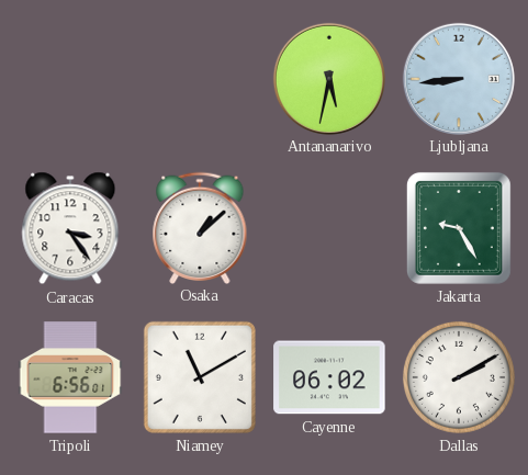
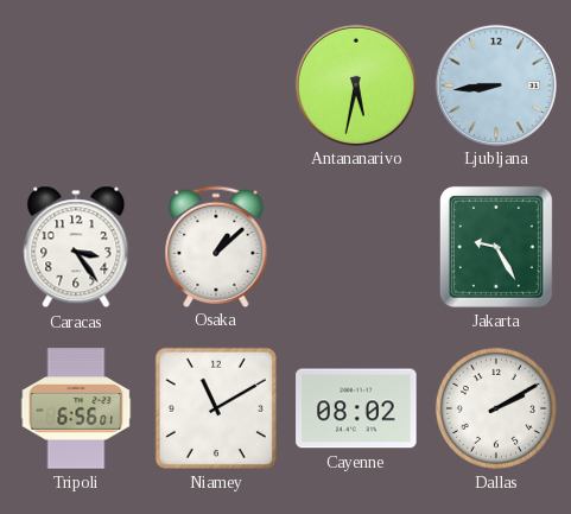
Cayenne: 06:02 -> 08:02
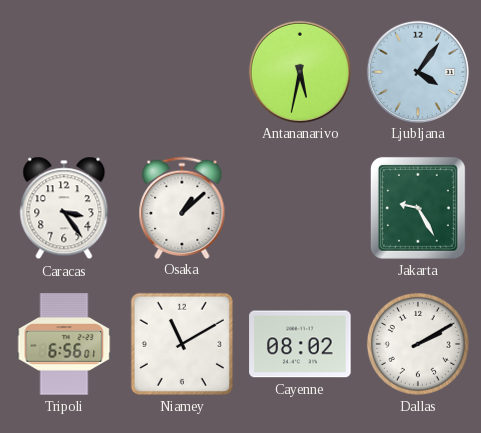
Ljubljana: 8:44 -> 4:06
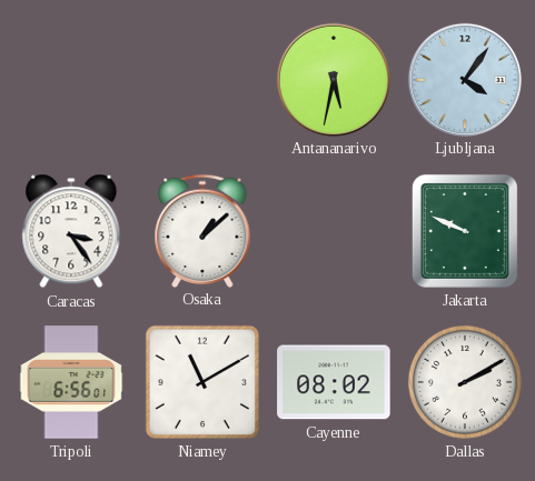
Jakarta: 9:25 -> 9:49
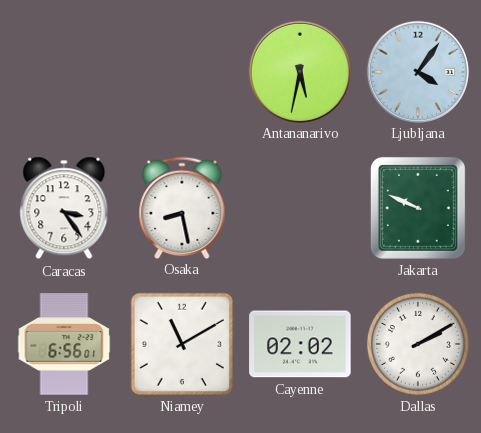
Osaka: 1:08 -> 8:28
Cayenne: 08:02 -> 02:02
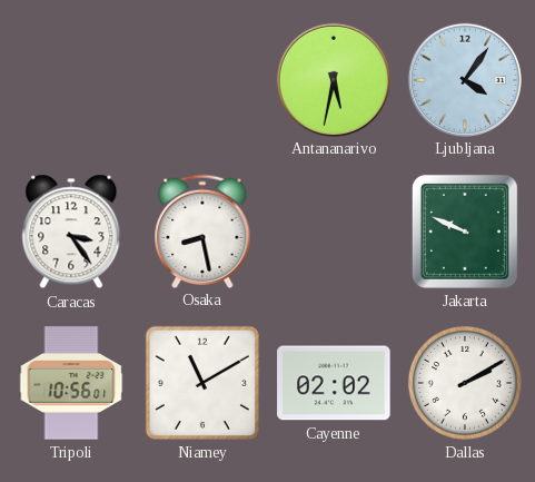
Tripoli: 6:56 -> 10:56
